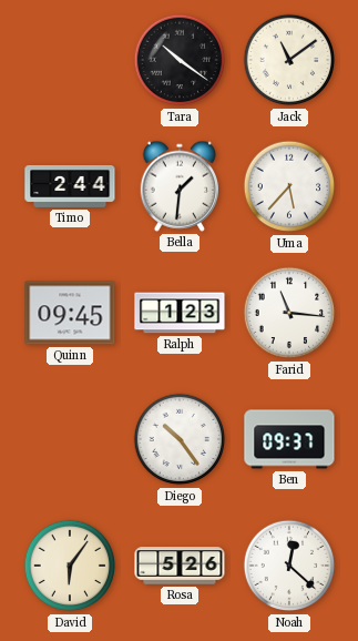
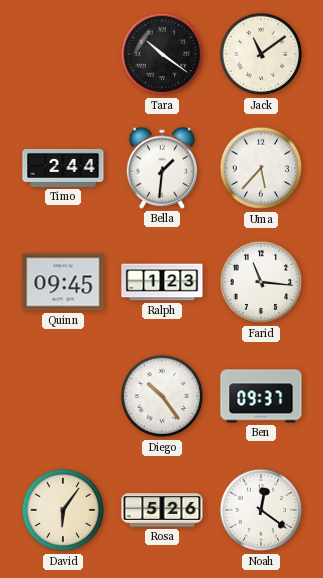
Noah: 12:22 -> 12:21
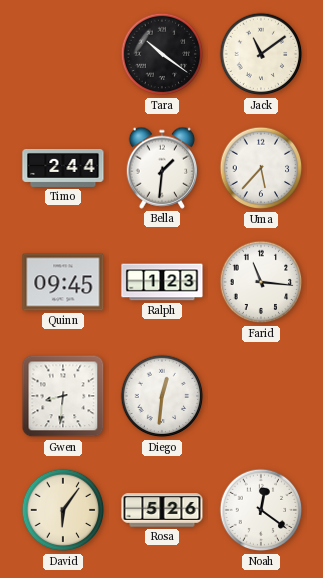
Gwen: none -> 8:31
Diego: 10:24 -> 12:31
Ben: 09:37 -> none
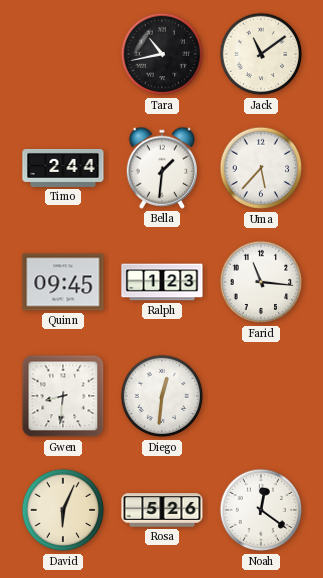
Tara: 10:21 -> 10:43
David: 6:06 -> 6:04
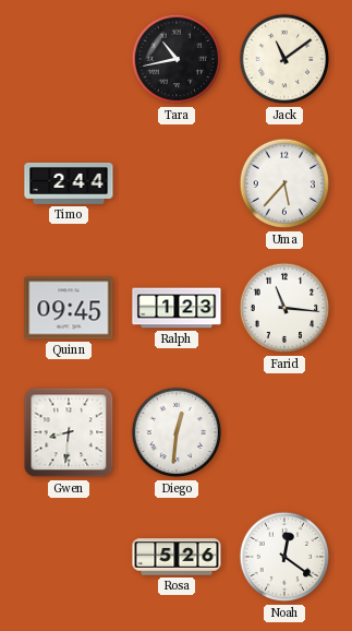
Bella: 1:31 -> none
David: 6:04 -> none
